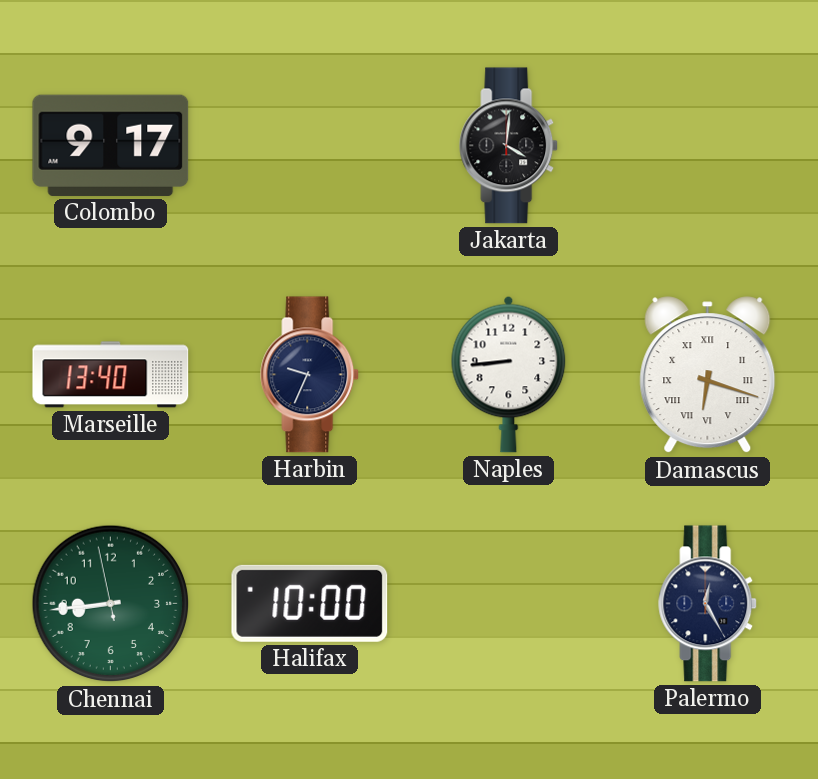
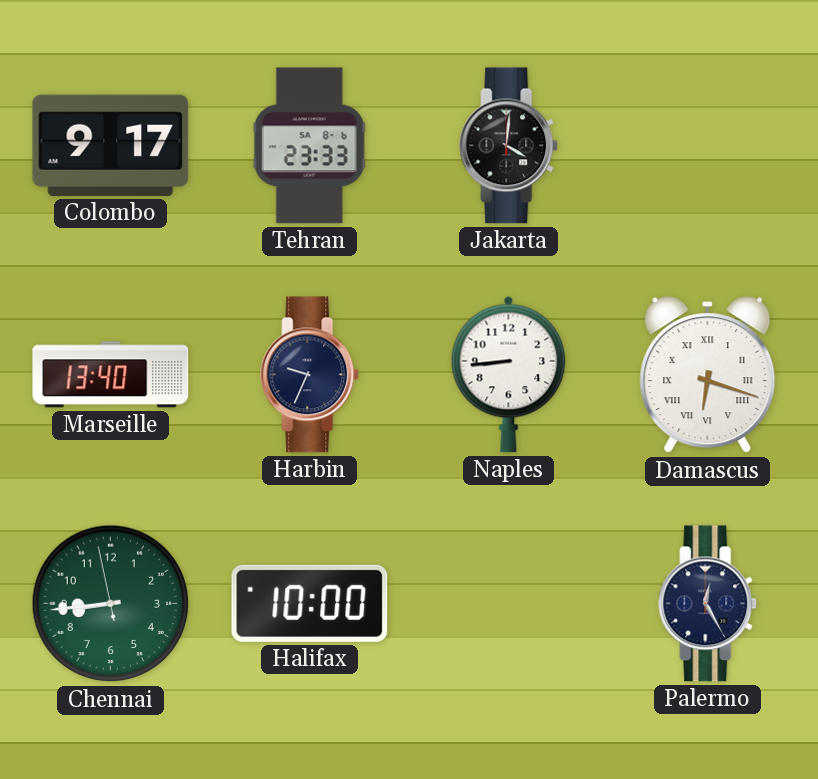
Tehran: none -> 23:33
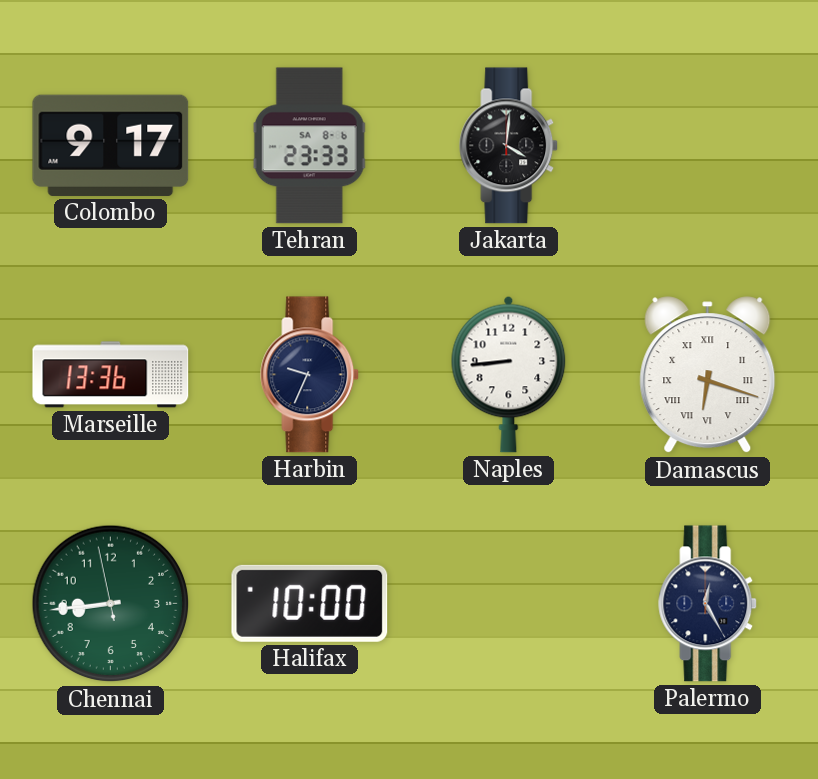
Marseille: 13:40 -> 13:36
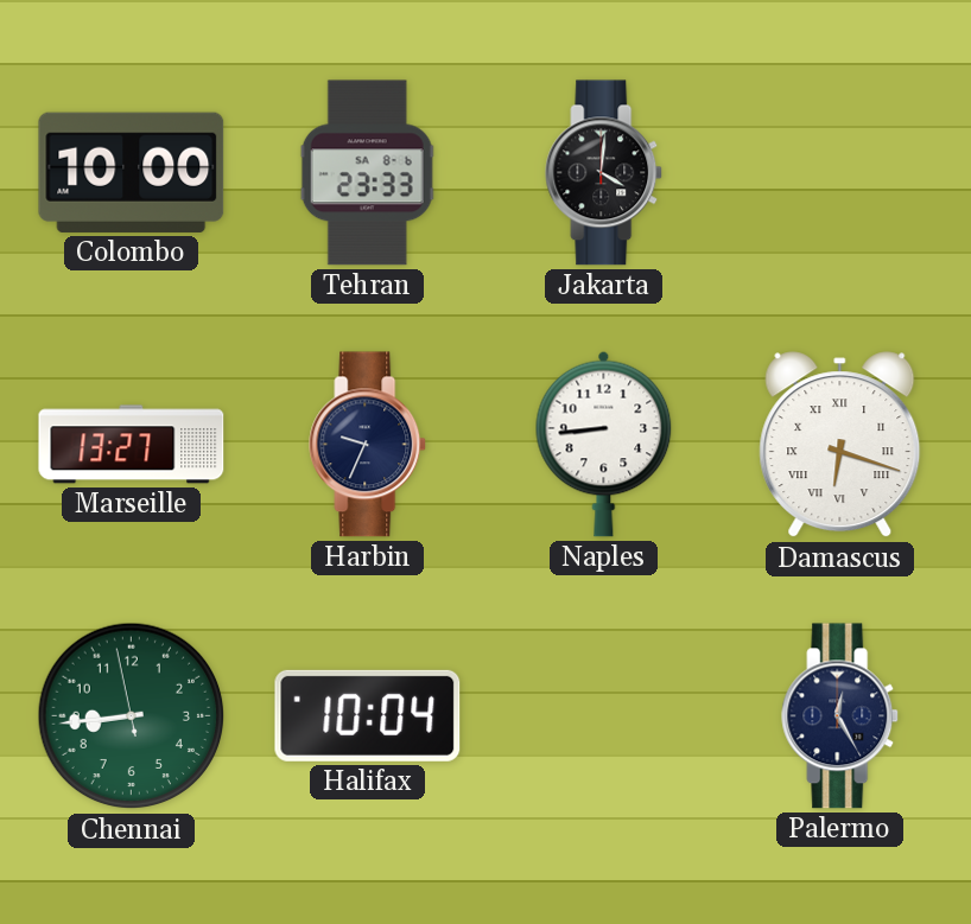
Colombo: 9:17 -> 10:00
Marseille: 13:36 -> 13:27
Halifax: 10:00 -> 10:04
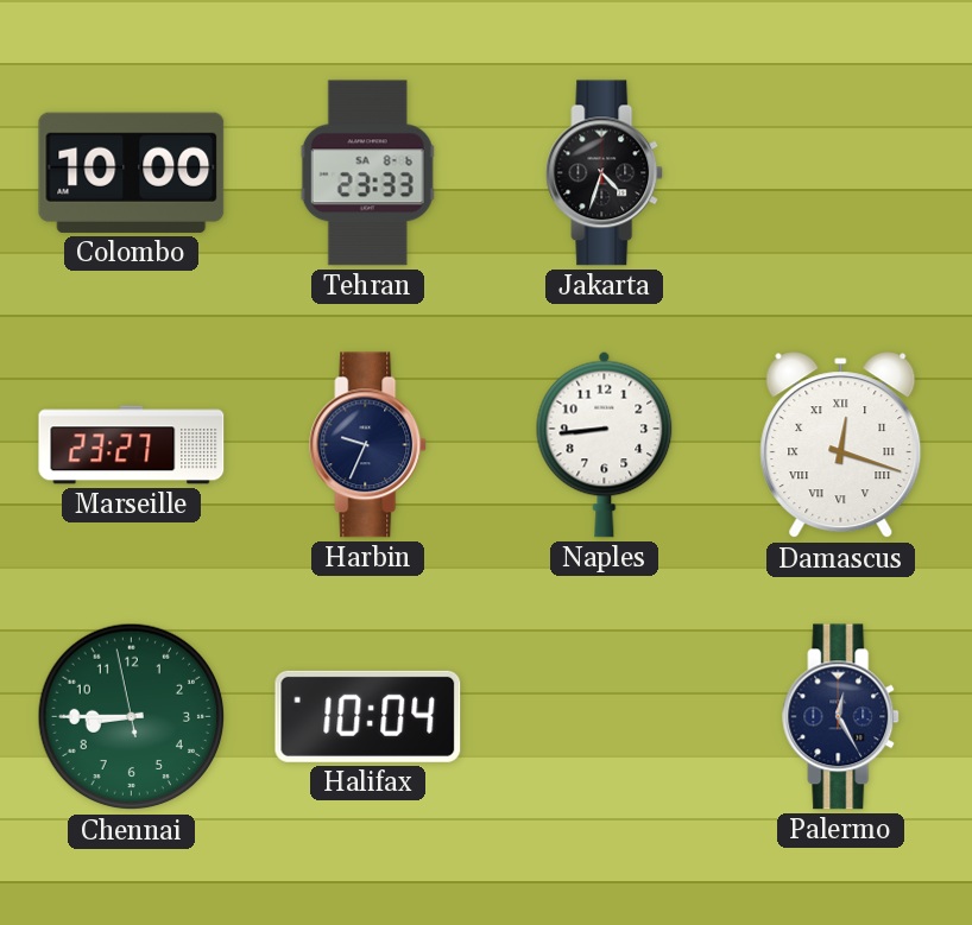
Jakarta: 4:01 -> 4:33
Marseille: 13:27 -> 23:27
Damascus: 6:18 -> 12:18
Chennai: 8:43 -> 8:44
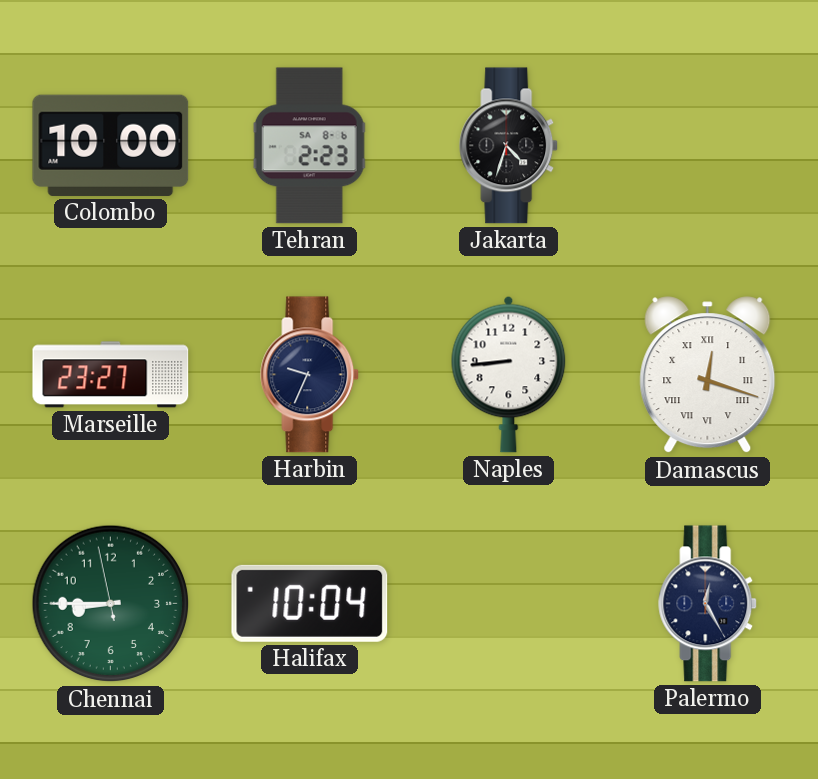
Tehran: 23:33 -> 2:23
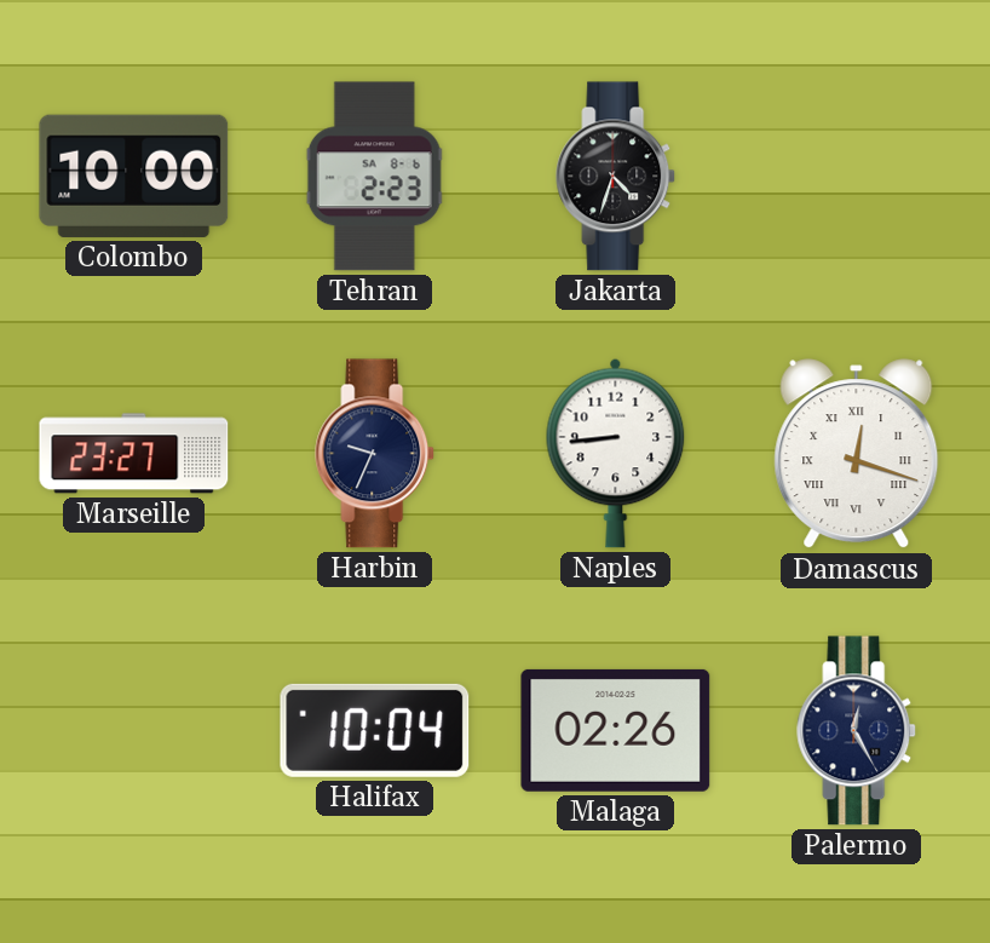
Chennai: 8:44 -> none
Malaga: none -> 02:26
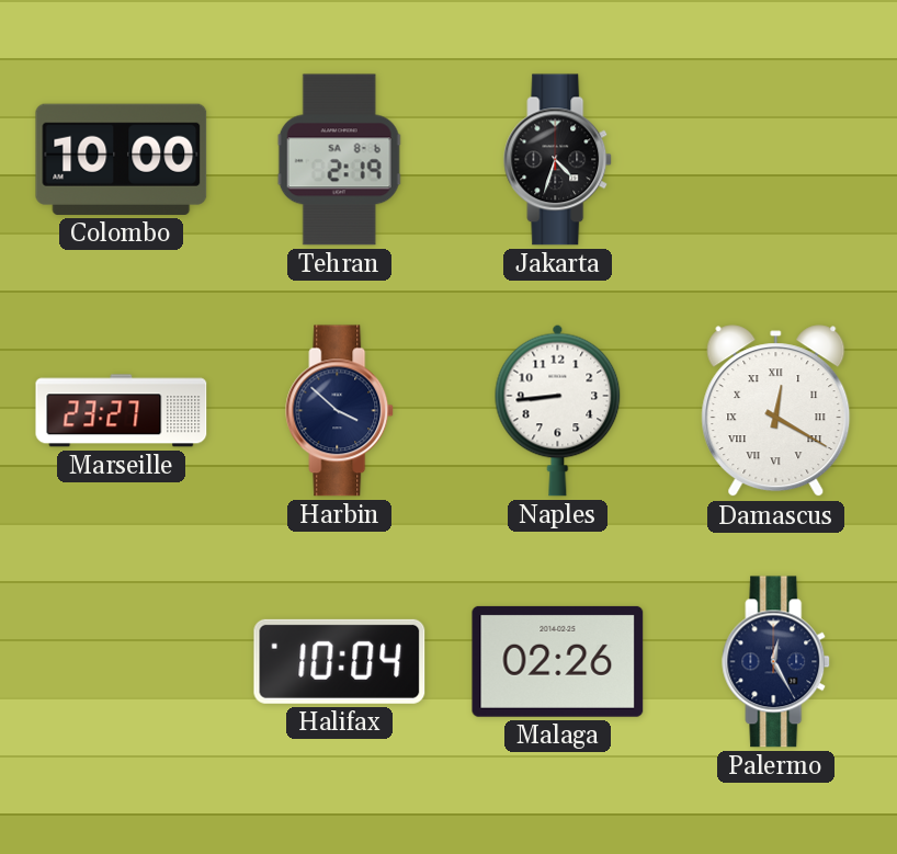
Tehran: 2:23 -> 2:19
Harbin: 9:34 -> 3:52
Damascus: 12:18 -> 12:20
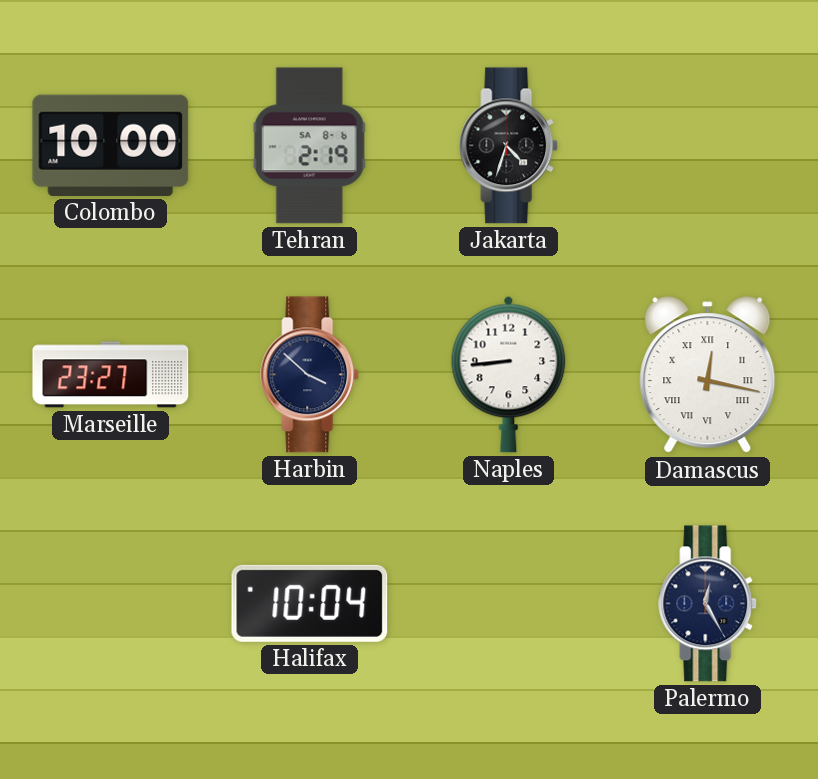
Damascus: 12:20 -> 12:17
Malaga: 02:26 -> none
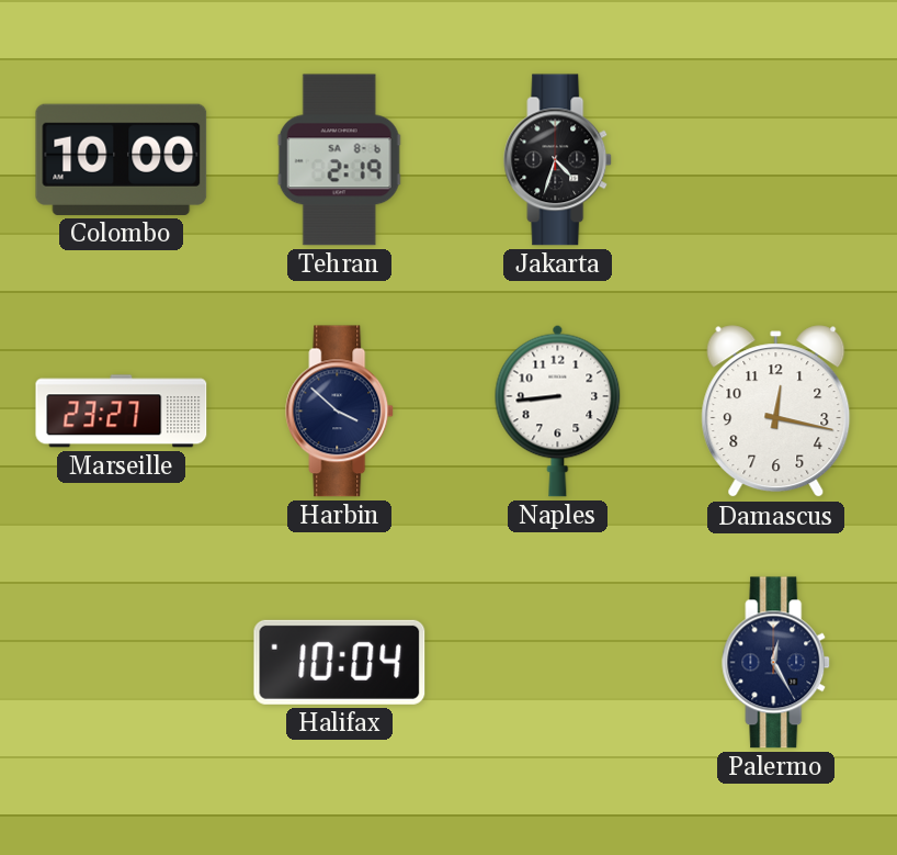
Damascus numerals: Roman -> Arabic
